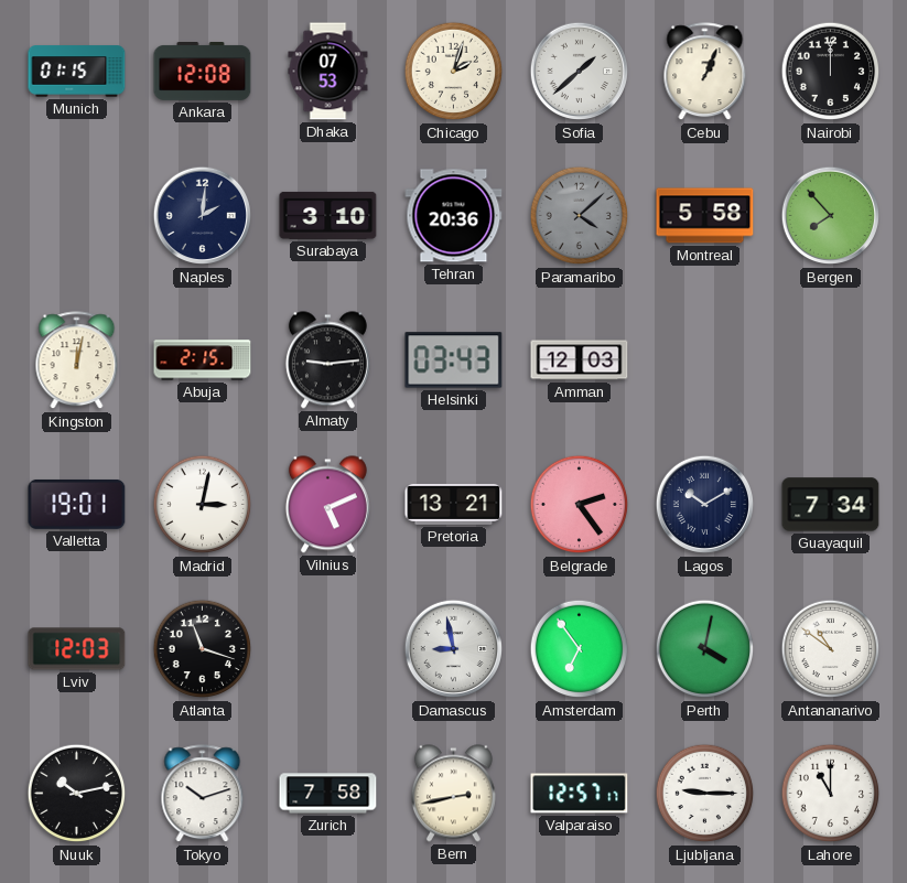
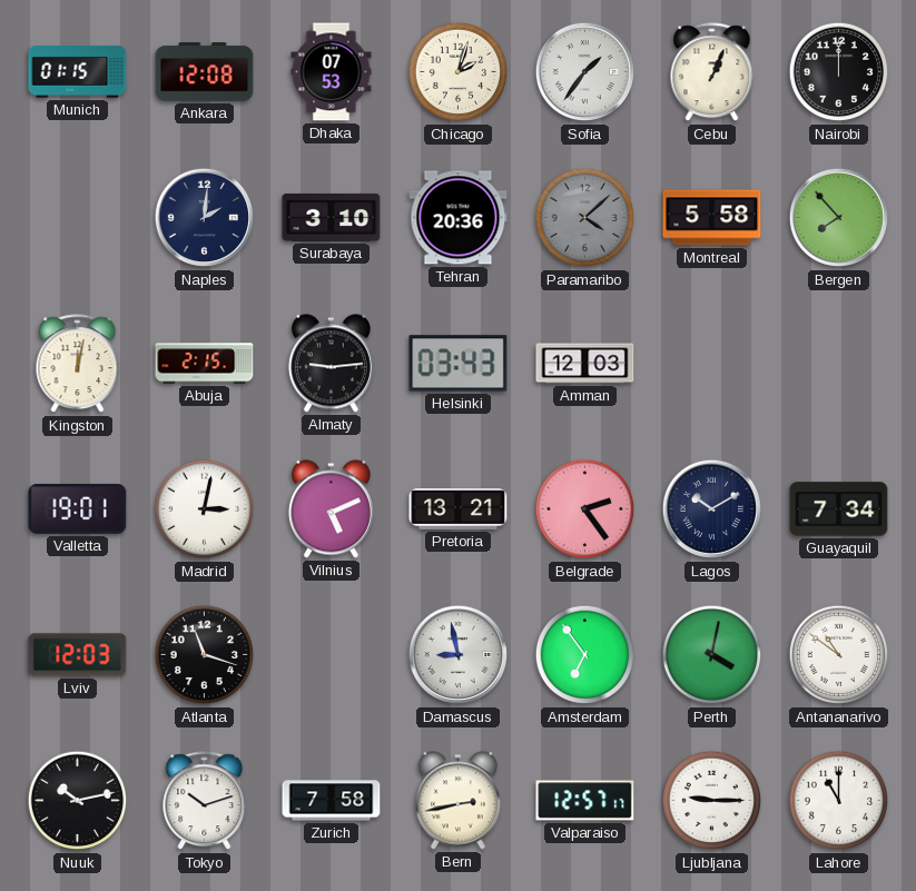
Sofia: 1:38 -> 1:36
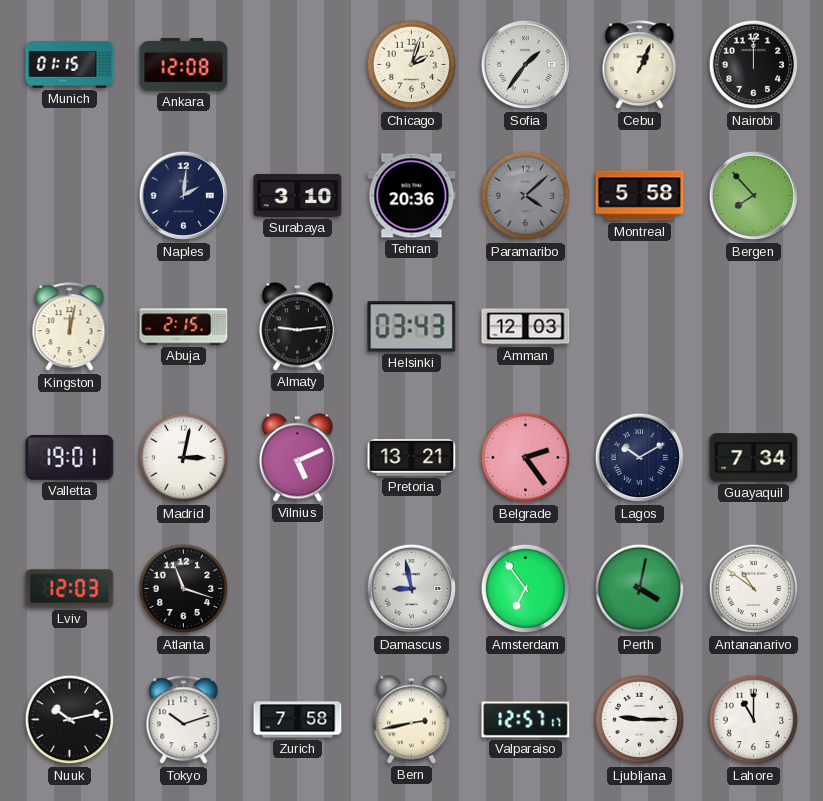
Dhaka: 07:53 -> none
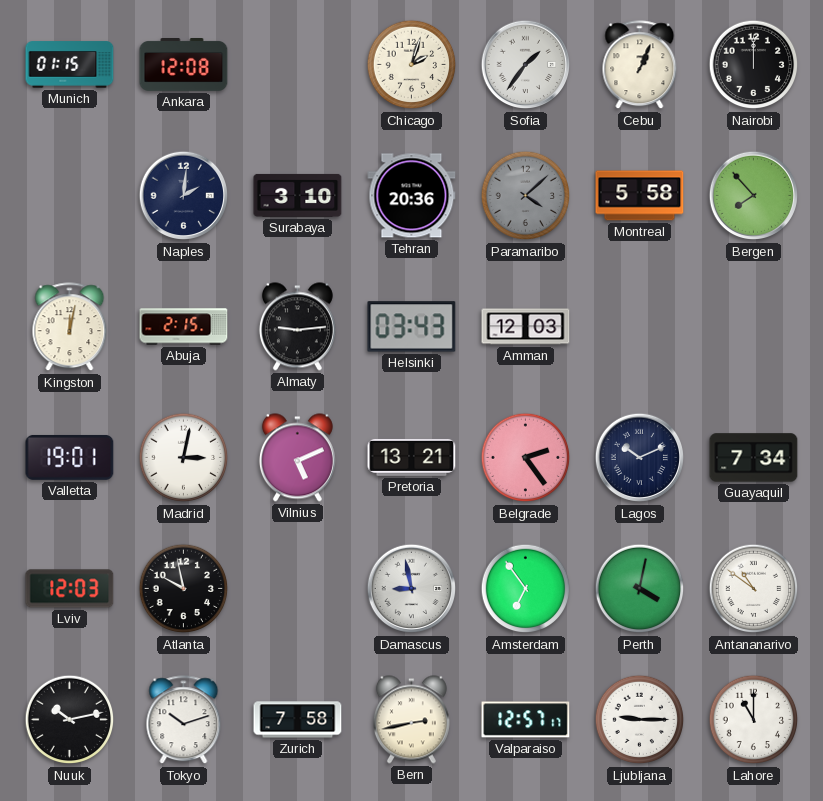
Lagos: 10:10 -> 10:11
Atlanta: 11:18 -> 9:58
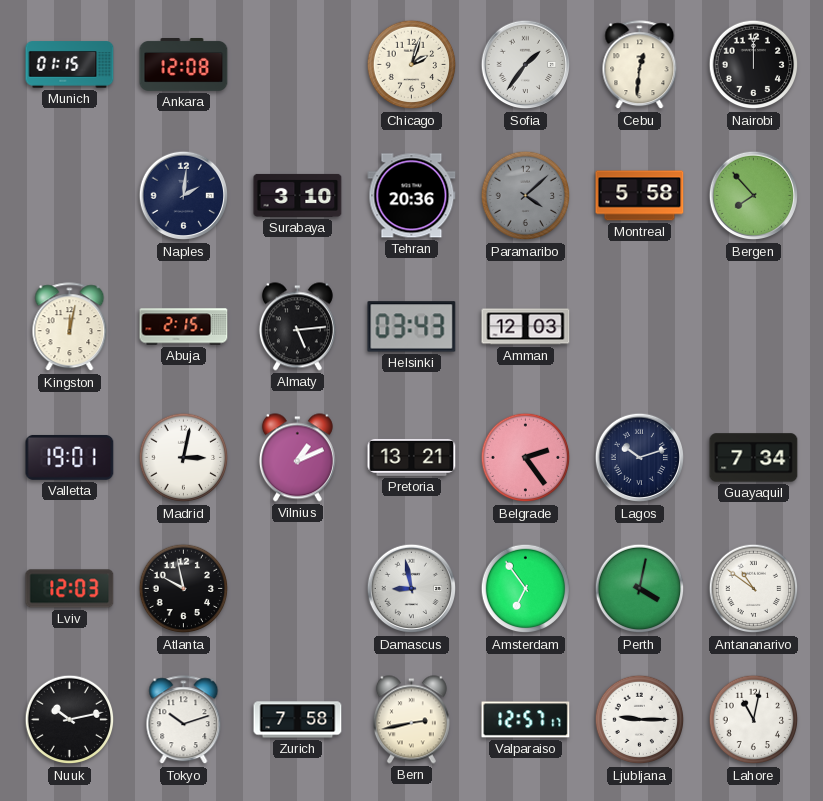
Cebu: 1:04 -> 12:31
Almaty: 9:14 -> 5:14
Vilnius: 5:11 -> 1:11
Lagos: 10:11 -> 10:12
Lahore: 11:00 -> 11:02
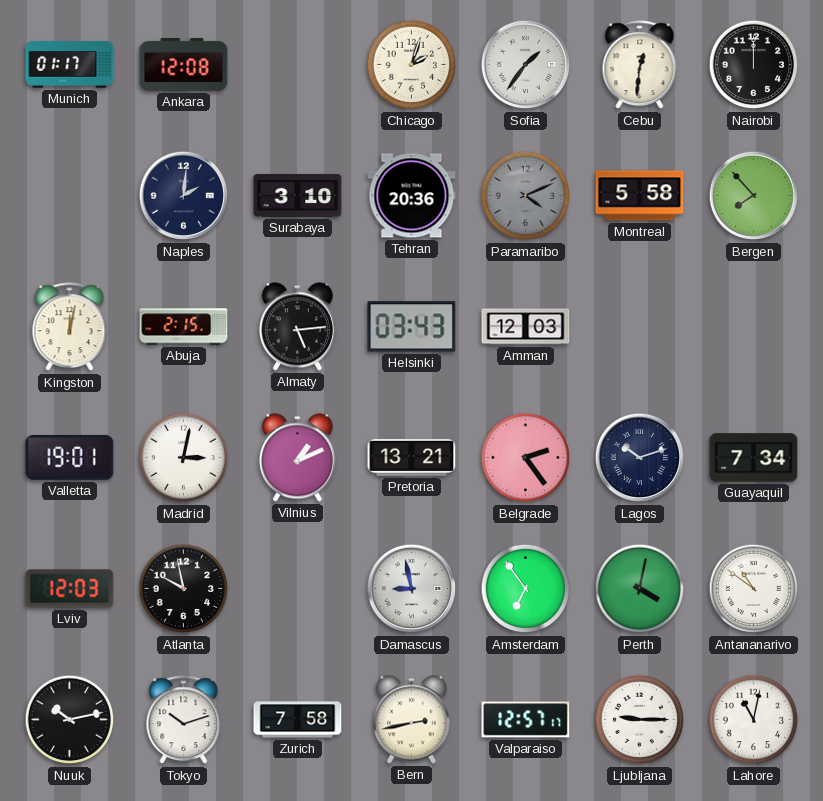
Munich: 01:15 -> 01:17
Paramaribo: 4:08 -> 4:11
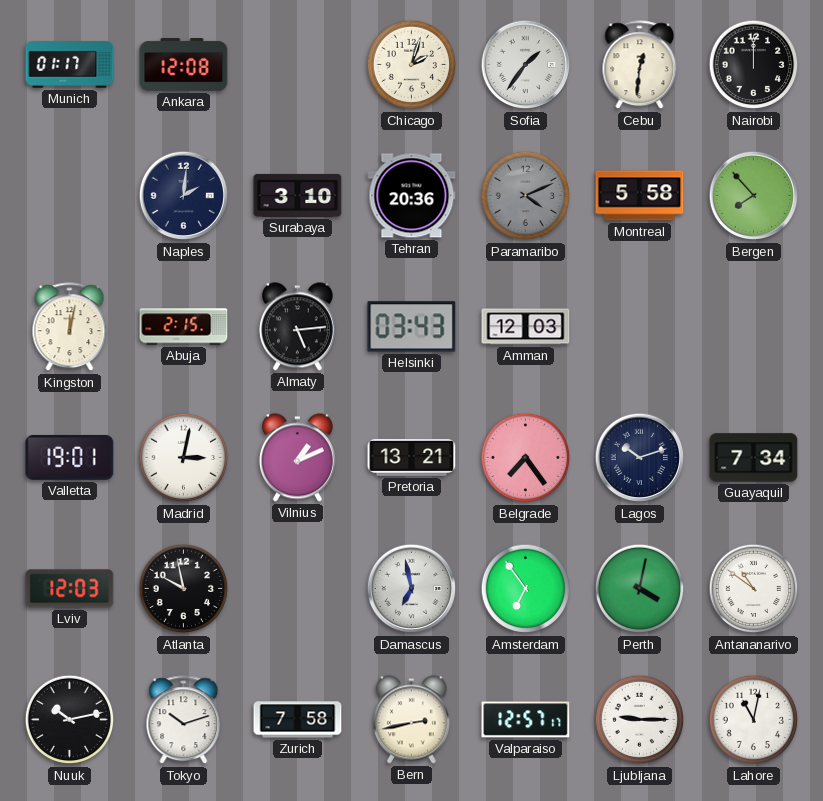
Belgrade: 2:24 -> 7:24
Damascus: 8:58 -> 6:58
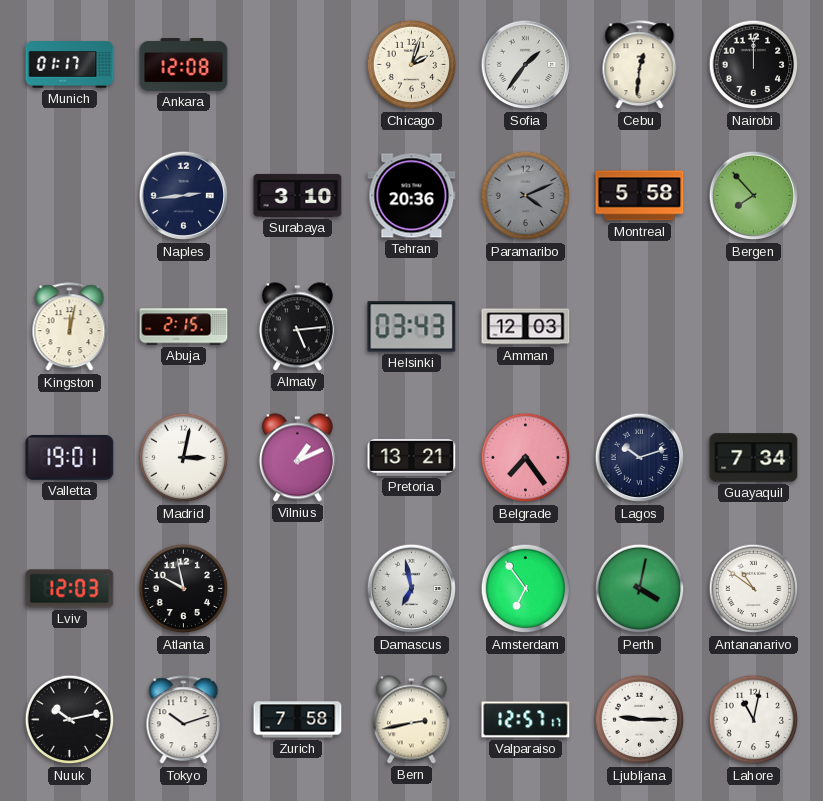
Naples: 2:01 -> 2:44
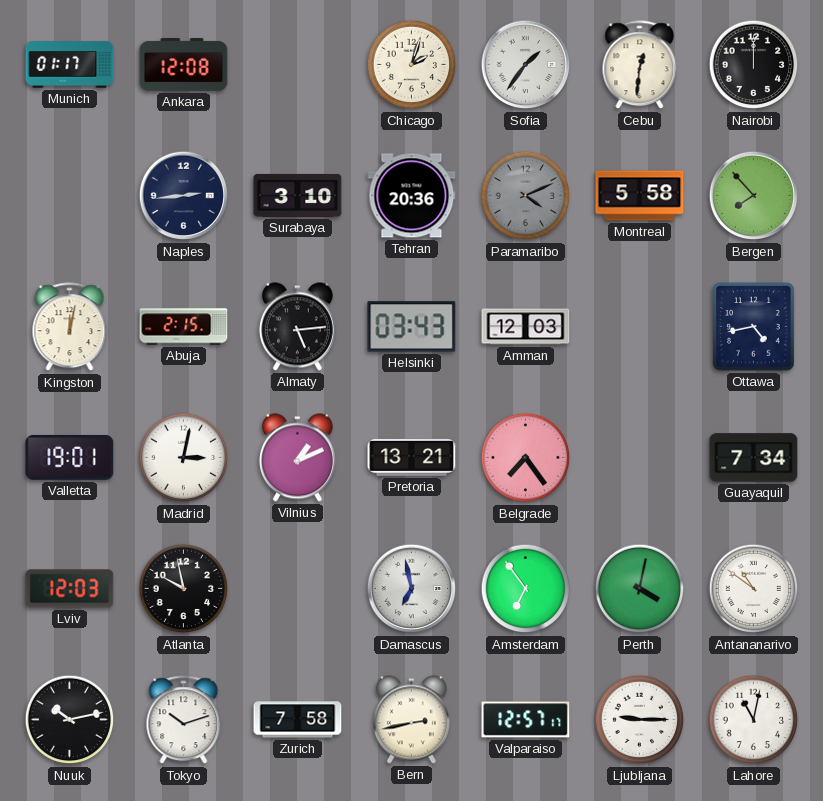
Ottawa: none -> 4:43
Lagos: 10:12 -> none
